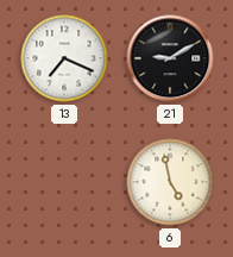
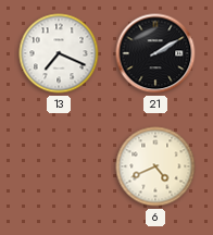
21: 9:10 -> 2:10
6: 4:58 -> 4:41
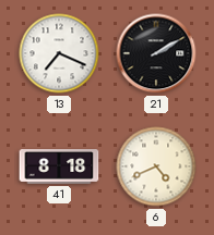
41: none -> 8:18
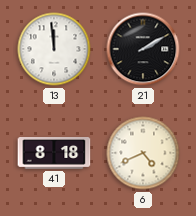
13: 7:19 -> 11:59
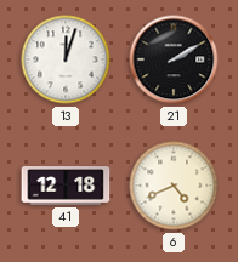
13: 11:59 -> 12:03
41: 8:18 -> 12:18
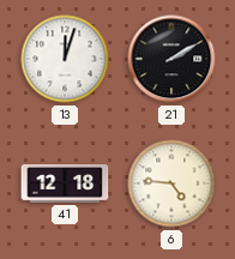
6: 4:41 -> 4:46
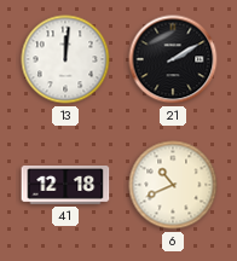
13: 12:03 -> 12:01
6: 4:46 -> 10:41
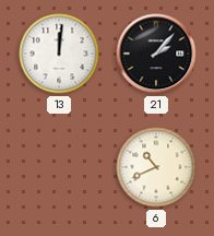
21: 2:10 -> 2:07
41: 12:18 -> none
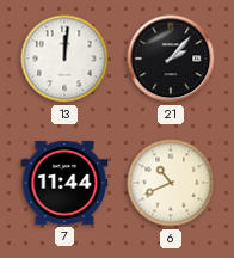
7: none -> 11:44
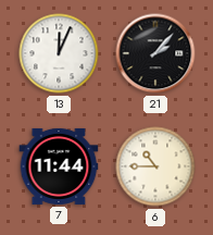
13: 12:01 -> 12:04
6: 10:41 -> 10:45
